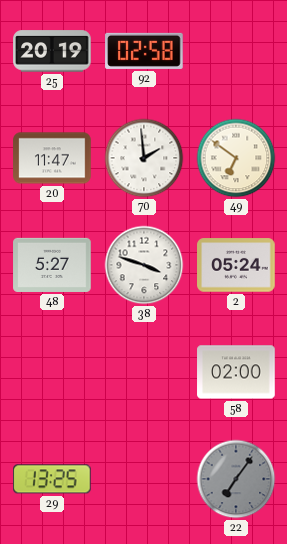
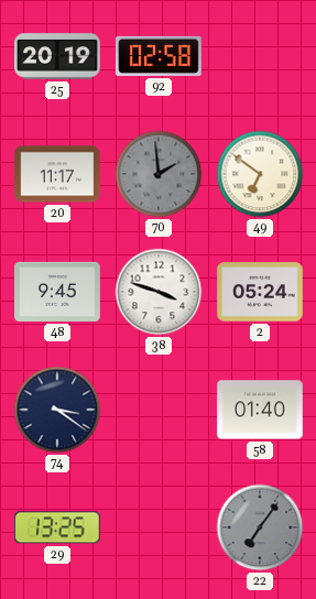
20: 11:47 -> 11:17
70 dial: white -> grey
48: 5:27 -> 9:45
74: none -> 3:21
58: 02:00 -> 01:40
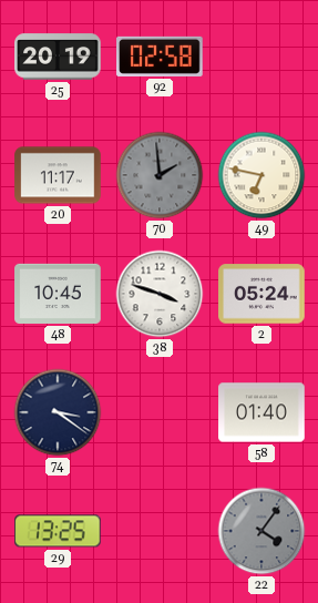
49: 6:51 -> 6:47
48: 9:45 -> 10:45
22: 7:06 -> 4:06
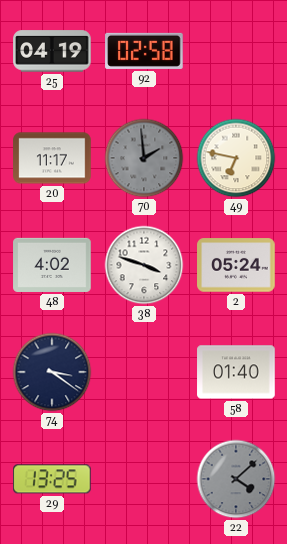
25: 20:19 -> 04:19
48: 10:45 -> 4:02
22: 4:06 -> 4:08
